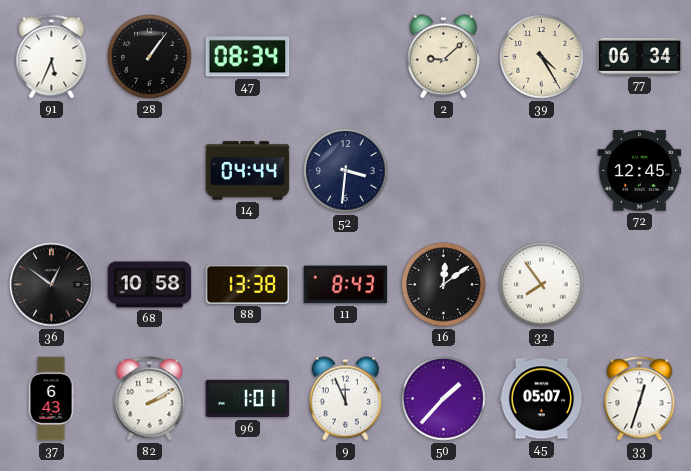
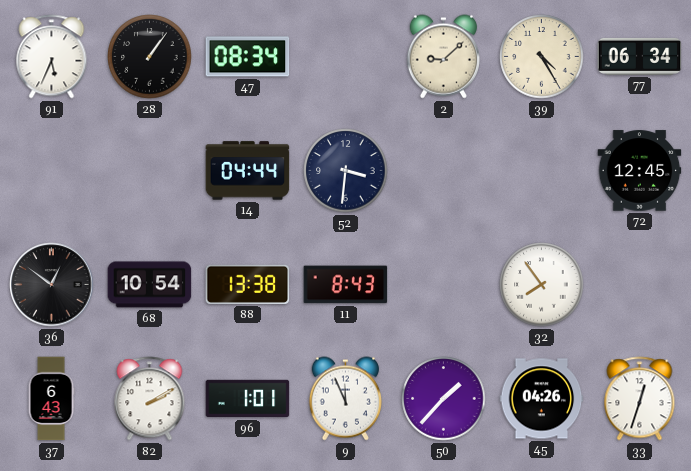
68: 10:58 -> 10:54
16: 12:09 -> none
45: 05:07 -> 04:26
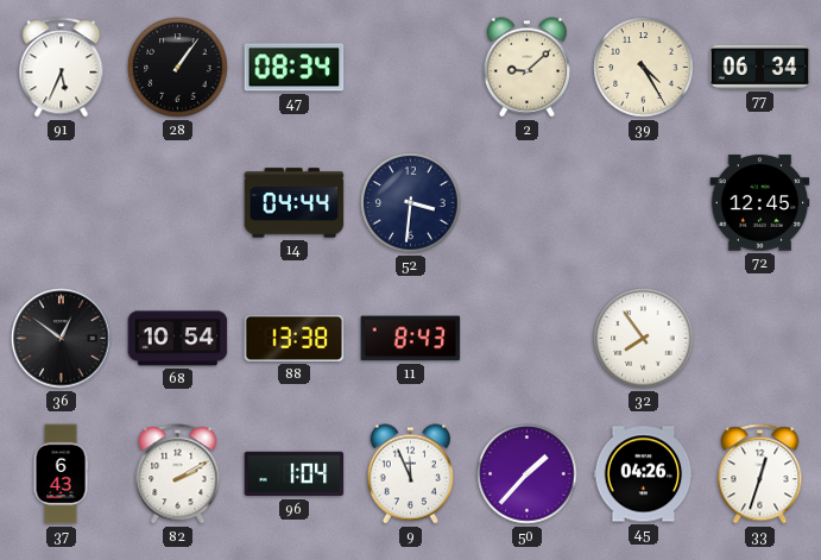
96: 1:01 -> 1:04
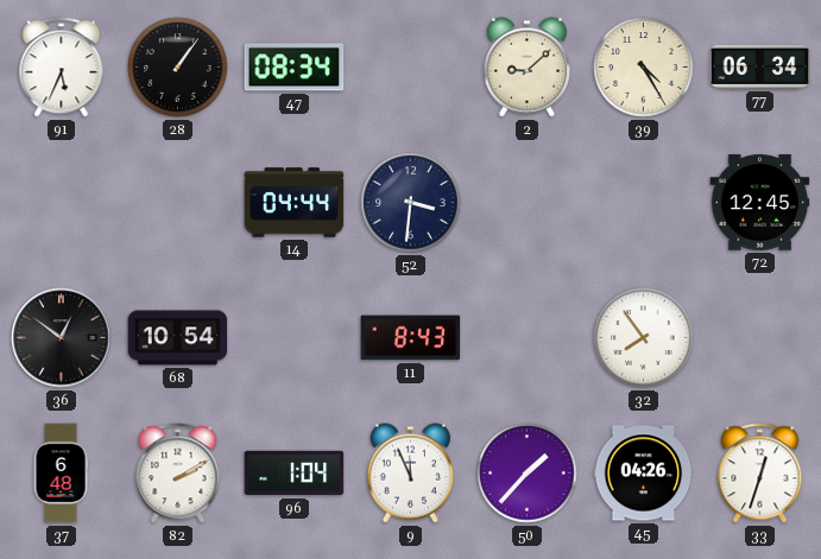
88: 13:38 -> none
37: 6:43 -> 6:48
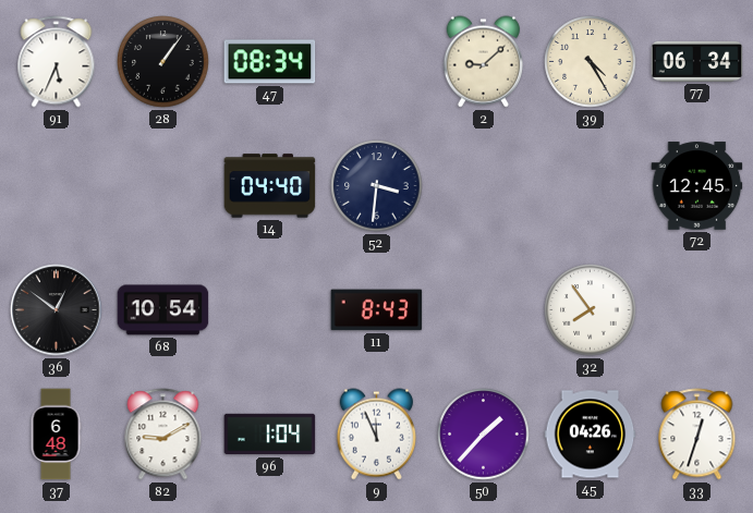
14: 04:44 -> 04:40
82: 2:10 -> 9:10
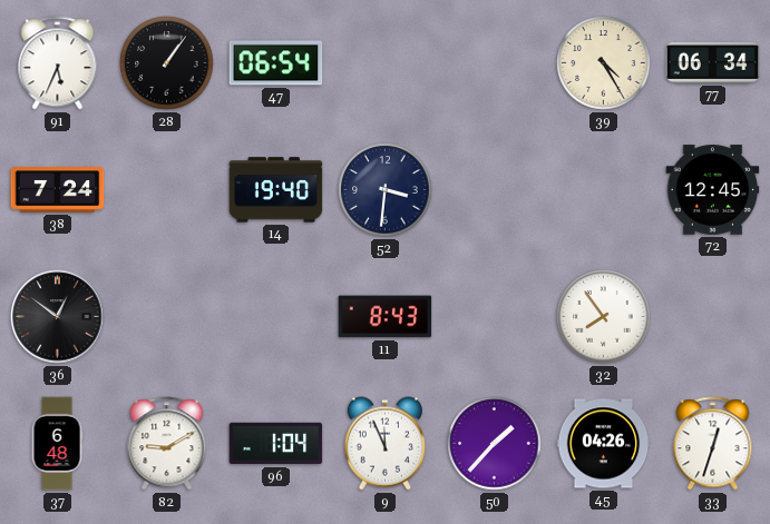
47: 08:34 -> 06:54
2: 9:08 -> none
38: none -> 7:24
14: 04:40 -> 19:40
68: 10:54 -> none
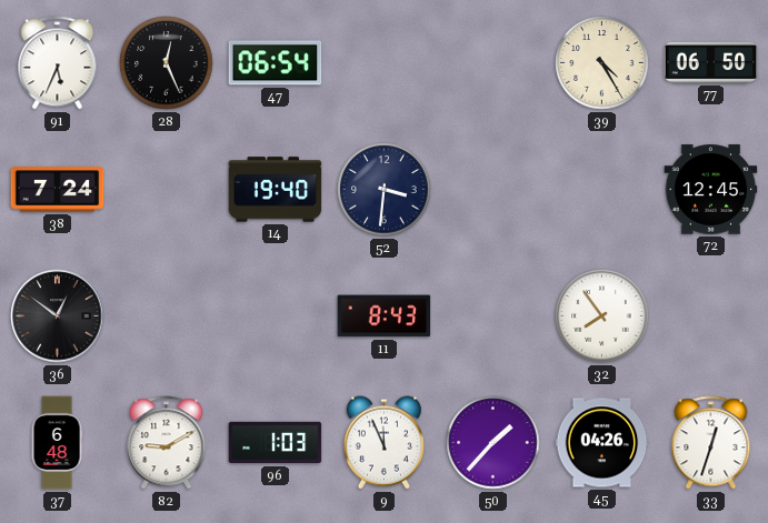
28: 1:06 -> 12:26
77: 06:34 -> 06:50
96: 1:04 -> 1:03
